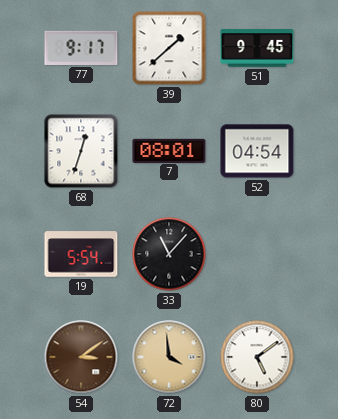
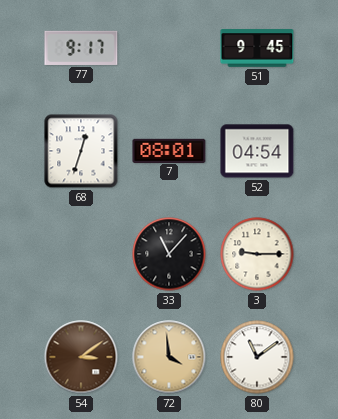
39: 1:38 -> none
19: 5:54 -> none
3: none -> 9:15
80: 5:09 -> 11:09
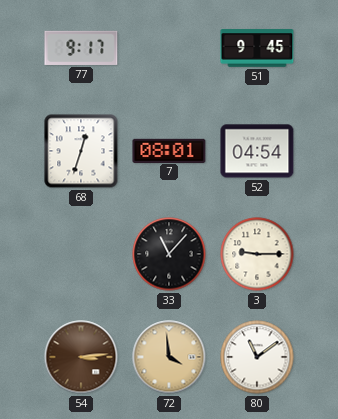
54: 3:09 -> 3:14
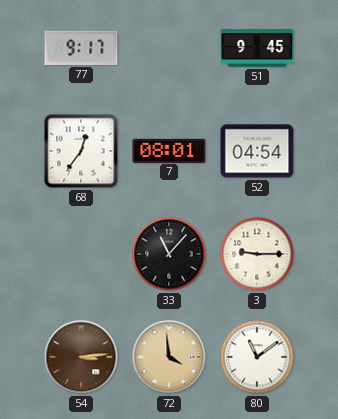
68: 12:33 -> 12:36
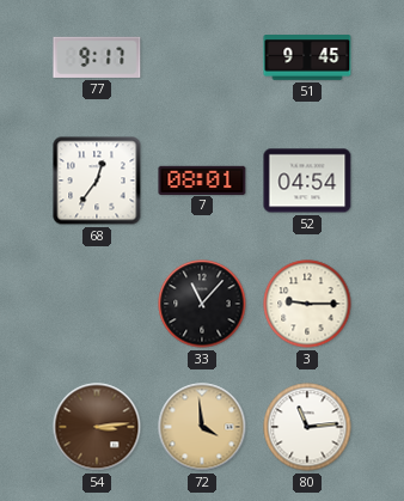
80: 11:09 -> 11:14
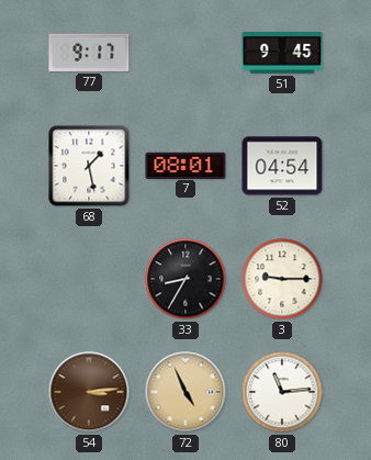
68: 12:36 -> 1:28
33: 11:07 -> 8:35
72: 3:59 -> 4:56
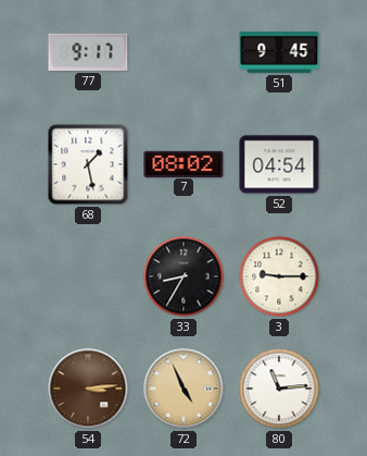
7: 08:01 -> 08:02
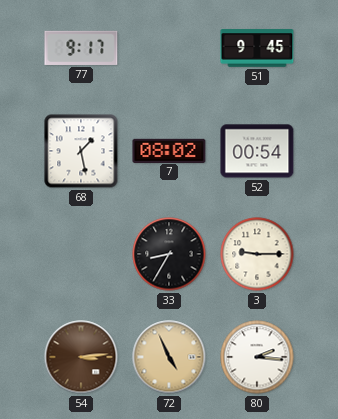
52: 04:54 -> 00:54
80: 11:14 -> 2:16
